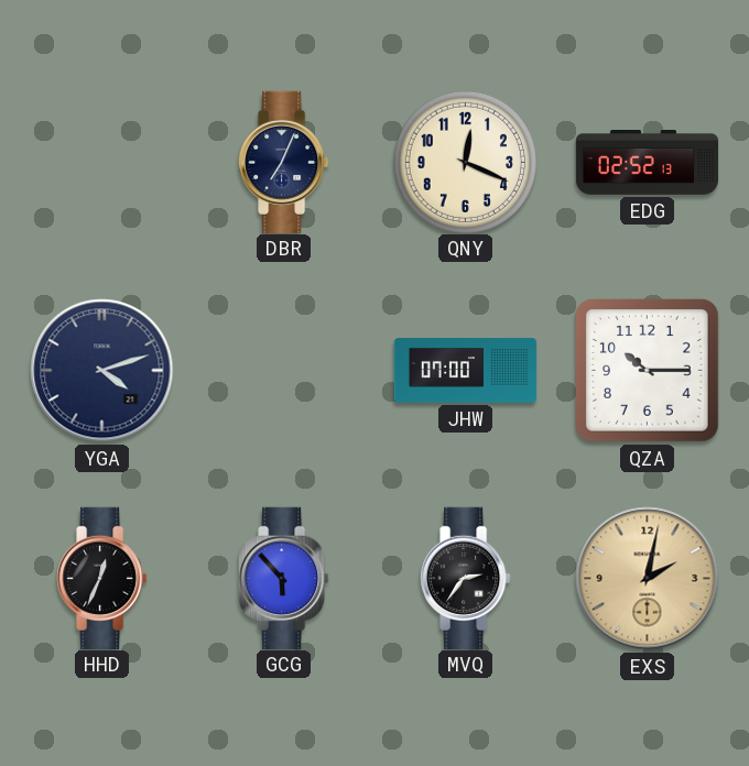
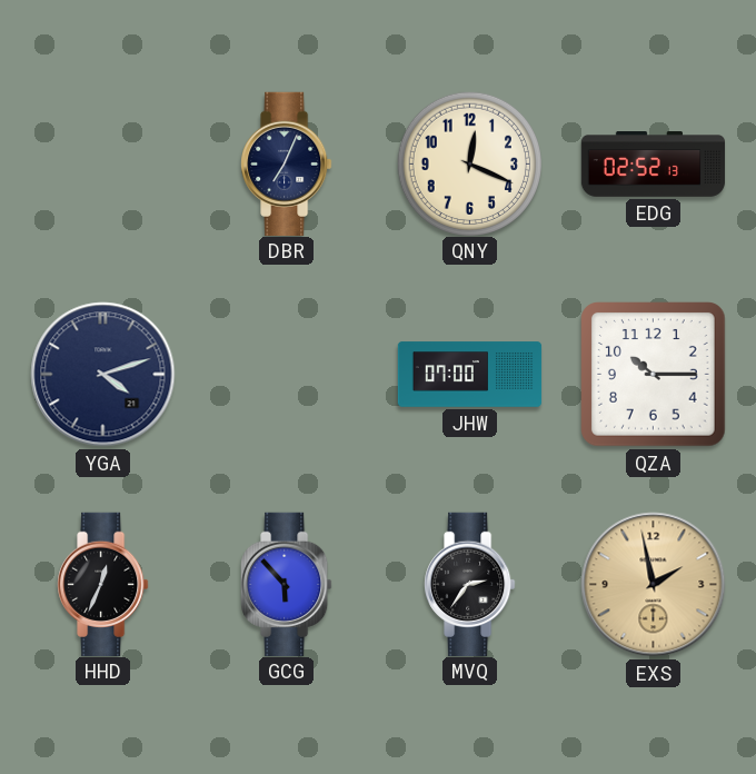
EXS: 2:02 -> 1:58
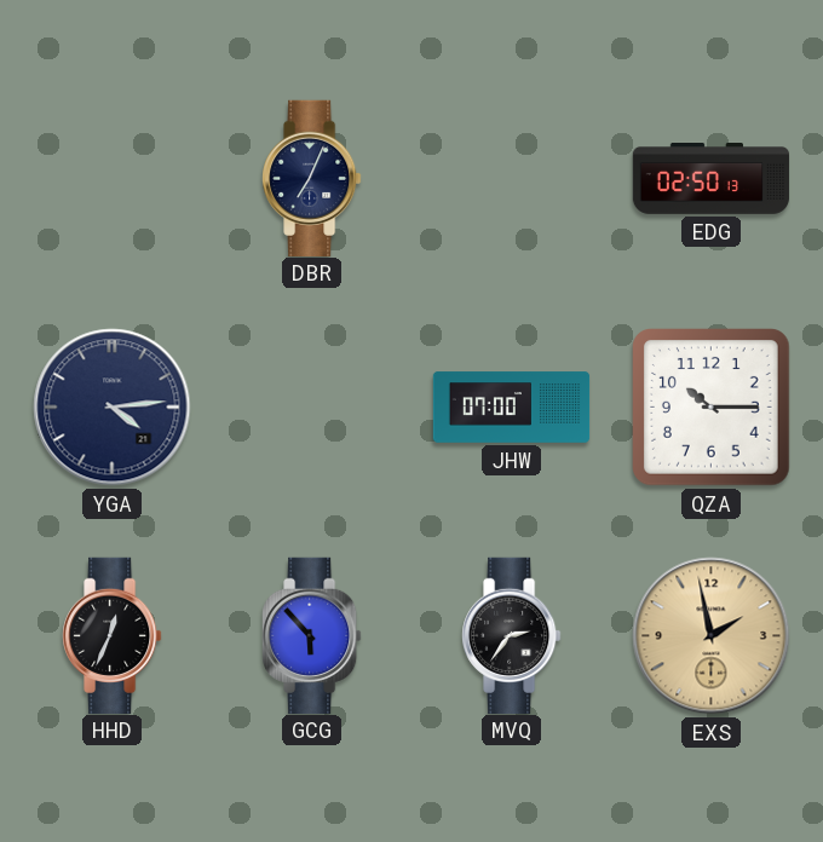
QNY: 12:19 -> none
EDG: 02:52 -> 02:50
YGA: 4:12 -> 4:14
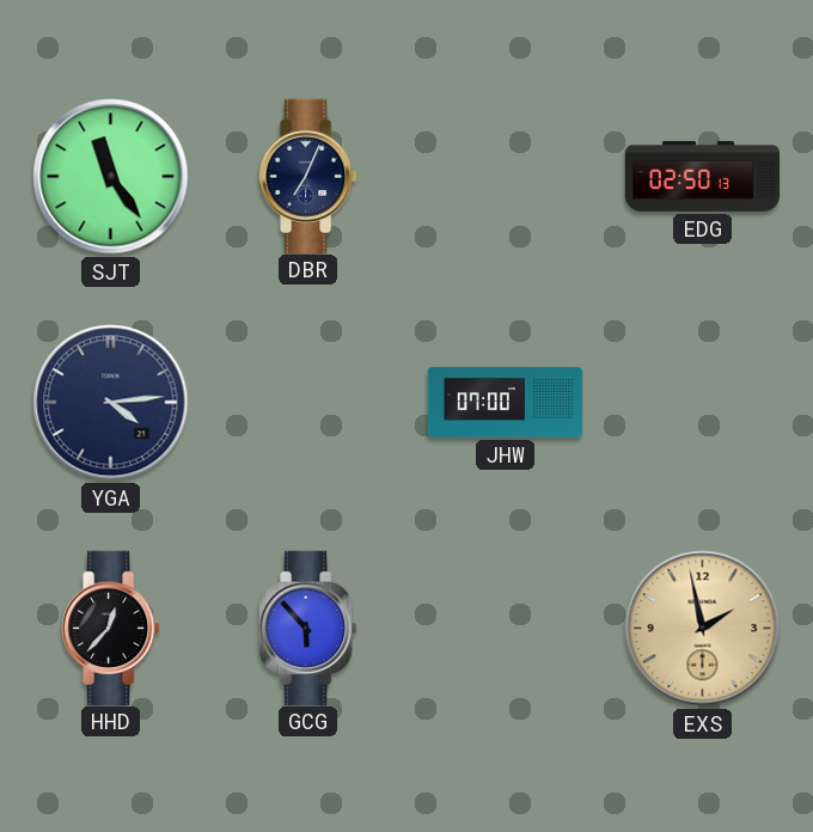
SJT: none -> 11:24
QZA: 10:15 -> none
HHD: 12:34 -> 12:37
MVQ: 2:36 -> none
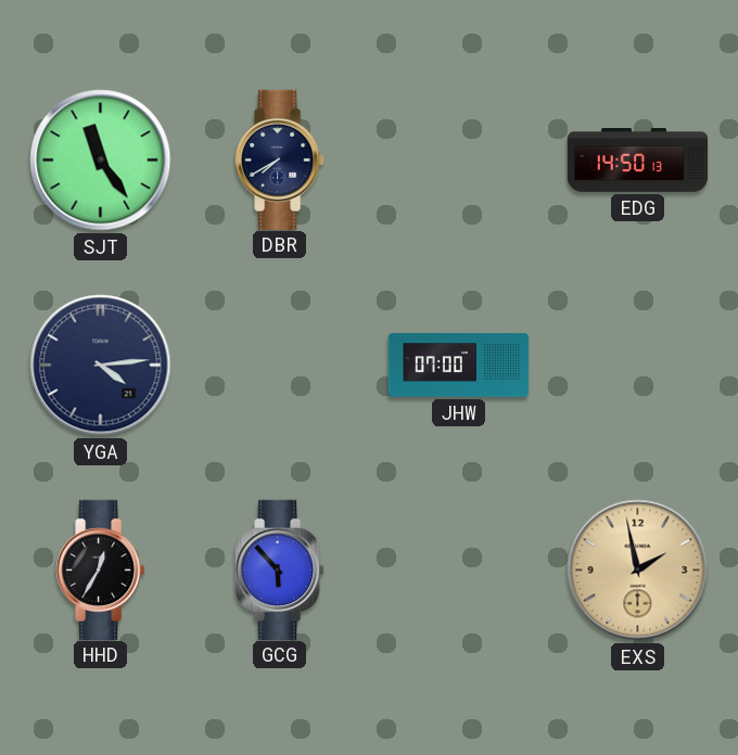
DBR: 7:04 -> 7:40
EDG: 02:50 -> 14:50
HHD: 12:37 -> 12:35
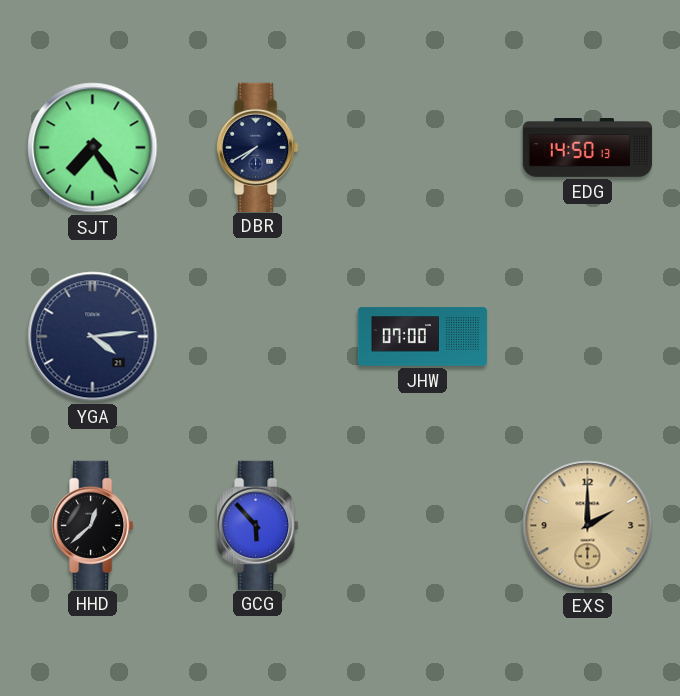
SJT: 11:24 -> 7:24
HHD: 12:35 -> 12:38
EXS: 1:58 -> 2:00
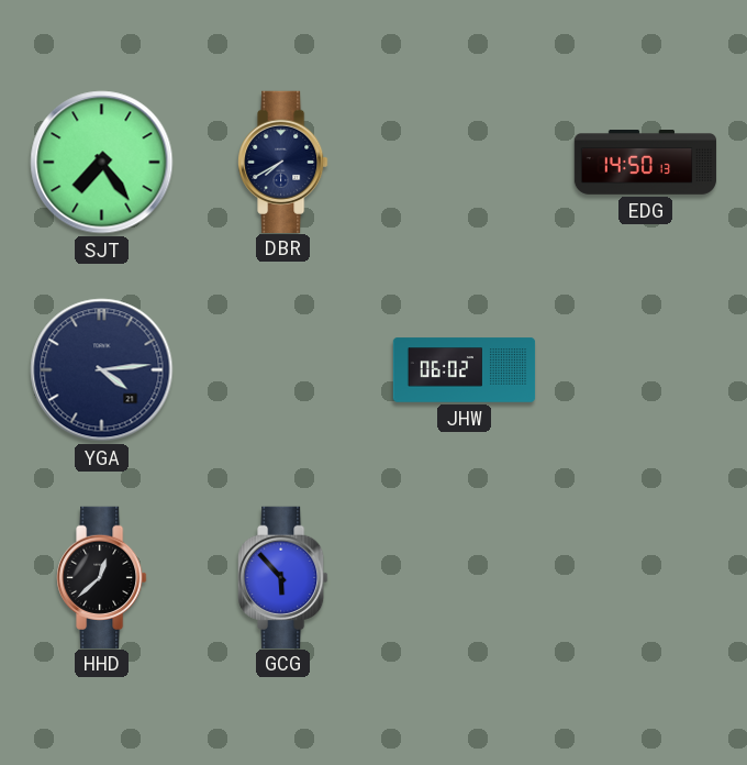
JHW: 07:00 -> 06:02
EXS: 2:00 -> none
